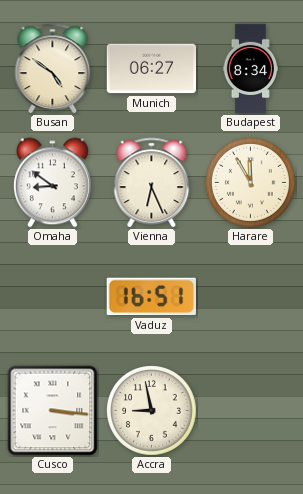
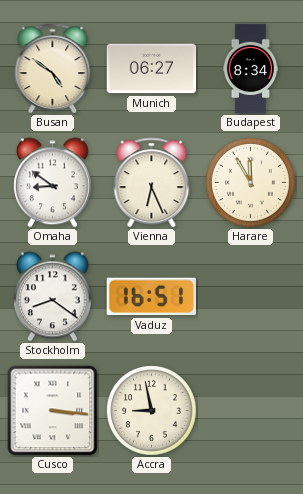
Stockholm: none -> 8:21
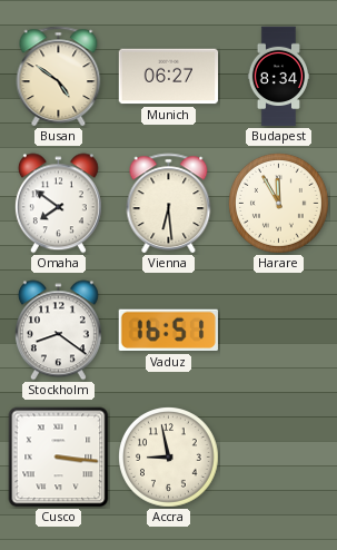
Omaha: 8:51 -> 7:51
Vienna: 6:26 -> 6:29
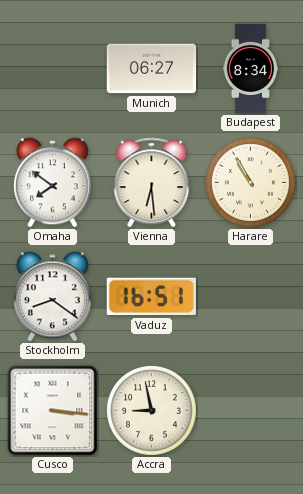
Busan: 4:51 -> none
Harare: 11:55 -> 10:55
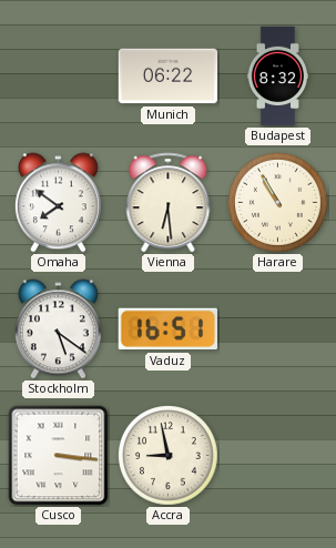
Munich: 06:27 -> 06:22
Budapest: 8:34 -> 8:32
Stockholm: 8:21 -> 5:21
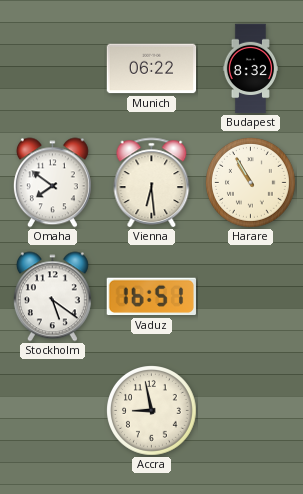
Cusco: 3:16 -> none
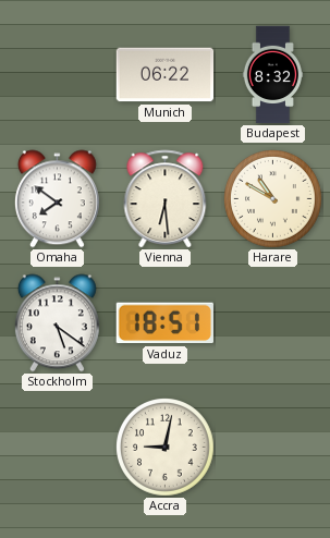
Harare: 10:55 -> 10:50
Vaduz: 16:51 -> 18:51
Accra: 8:58 -> 9:02
